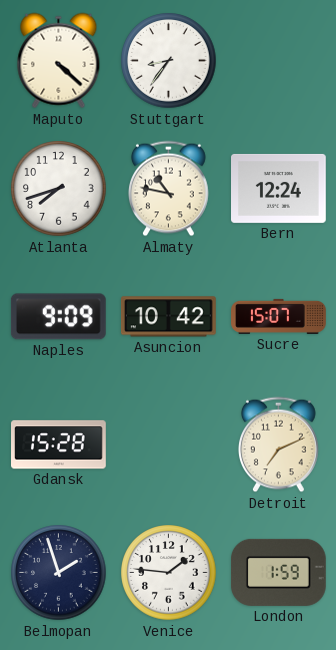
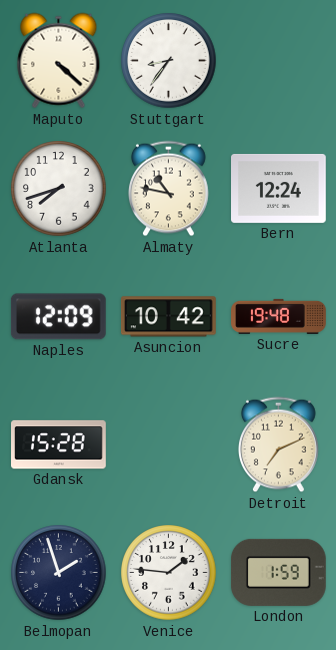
Naples: 9:09 -> 12:09
Sucre: 15:07 -> 19:48
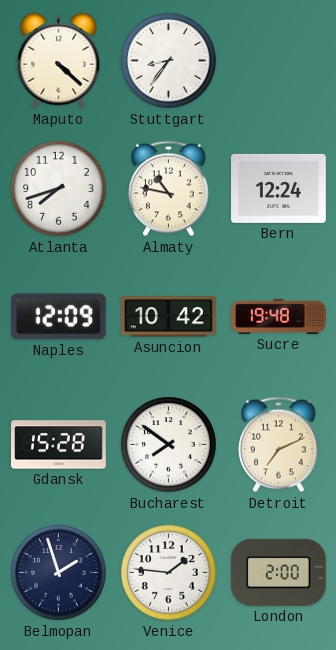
Bucharest: none -> 7:51
London: 1:59 -> 2:00
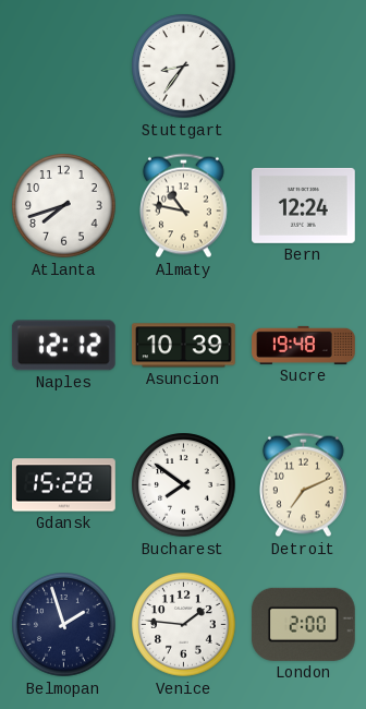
Maputo: 4:22 -> none
Naples: 12:09 -> 12:12
Asuncion: 10:42 -> 10:39
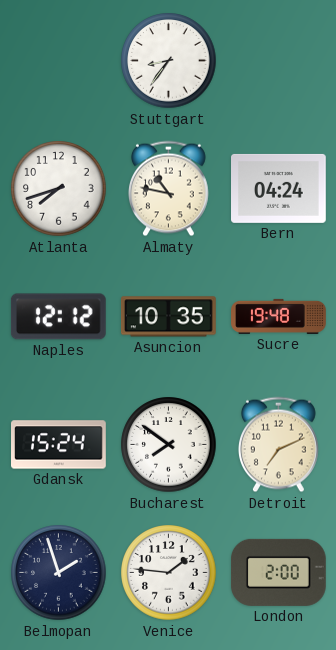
Bern: 12:24 -> 04:24
Asuncion: 10:39 -> 10:35
Gdansk: 15:28 -> 15:24
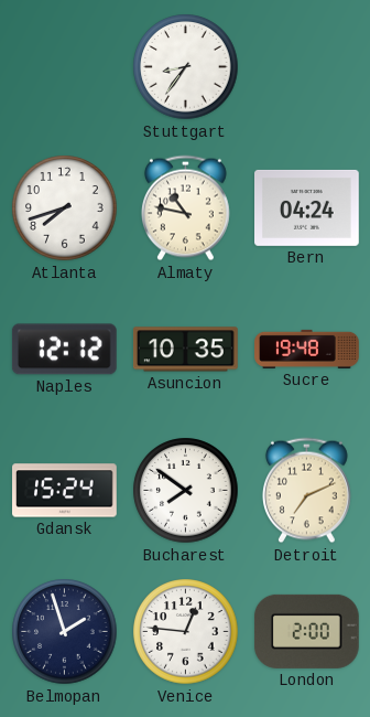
Venice: 1:46 -> 12:46
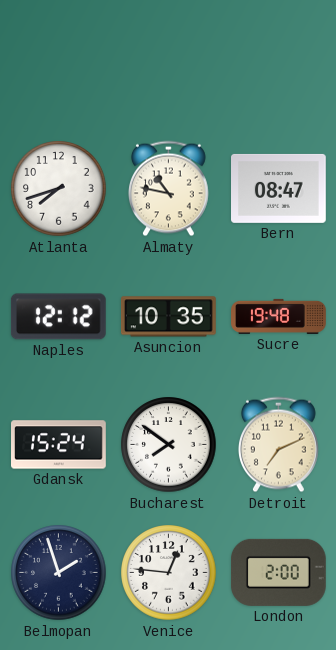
Stuttgart: 8:36 -> none
Bern: 04:24 -> 08:47
